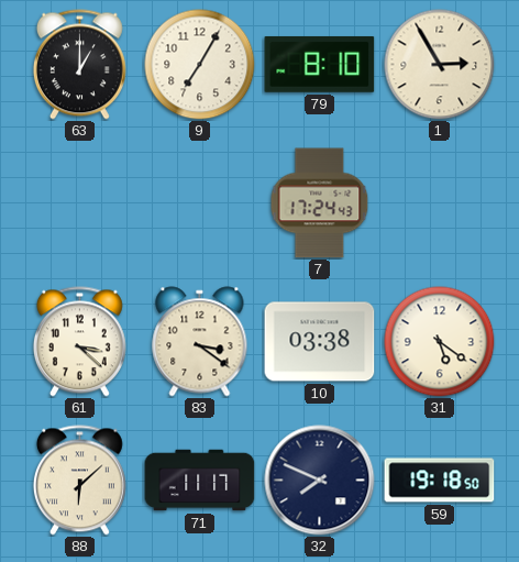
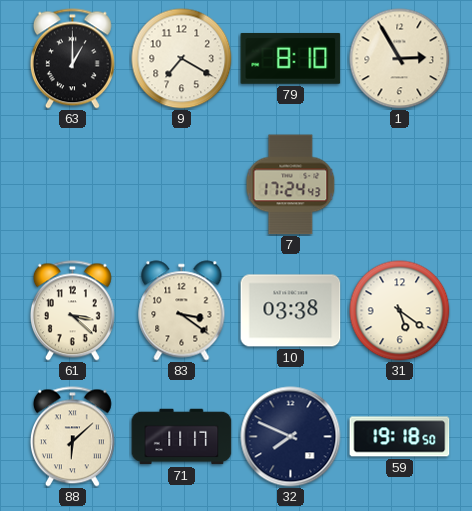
9: 7:05 -> 7:20
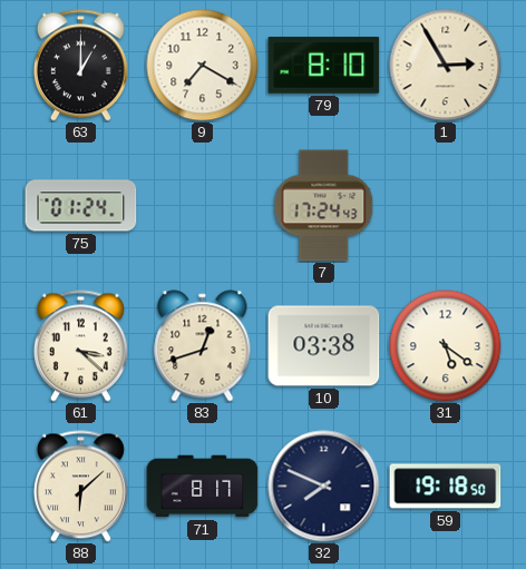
75: none -> 01:24
83: 3:21 -> 12:42
71: 11:17 -> 8:17
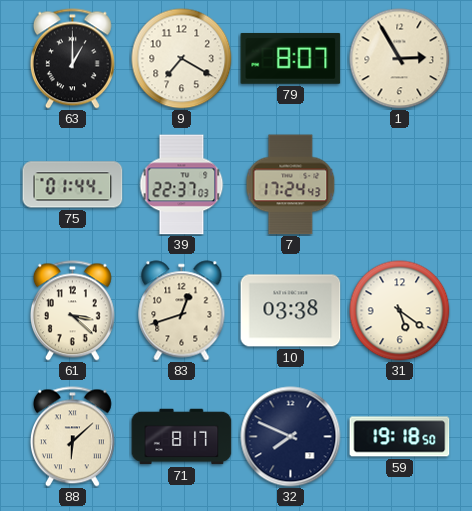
79: 8:10 -> 8:07
75: 01:24 -> 01:44
39: none -> 22:37
